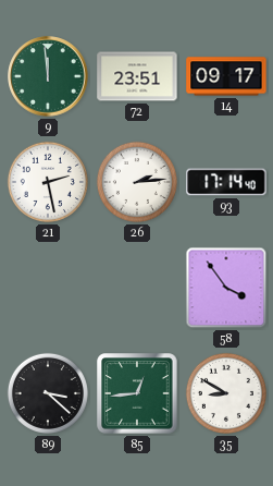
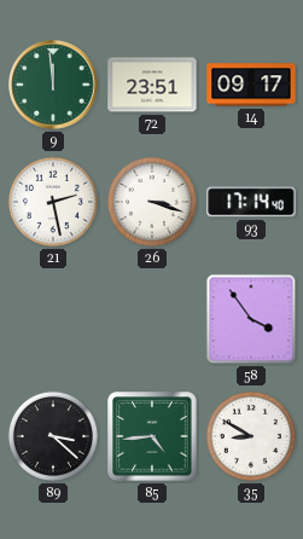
26: 2:14 -> 3:18
85: 12:44 -> 4:44
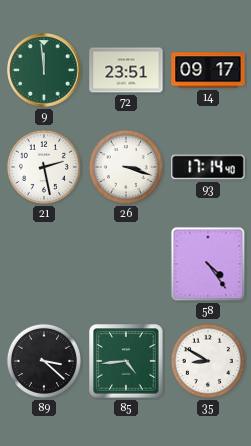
58: 3:54 -> 4:24
